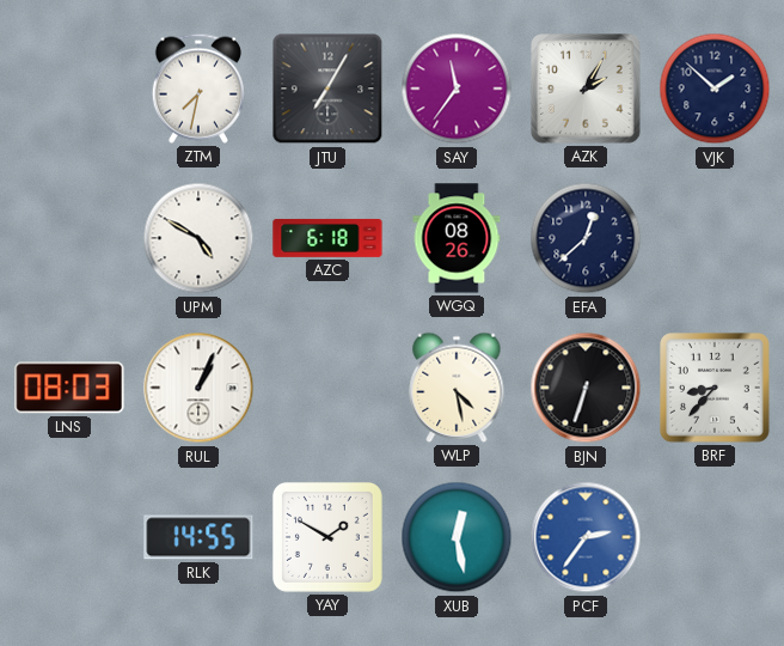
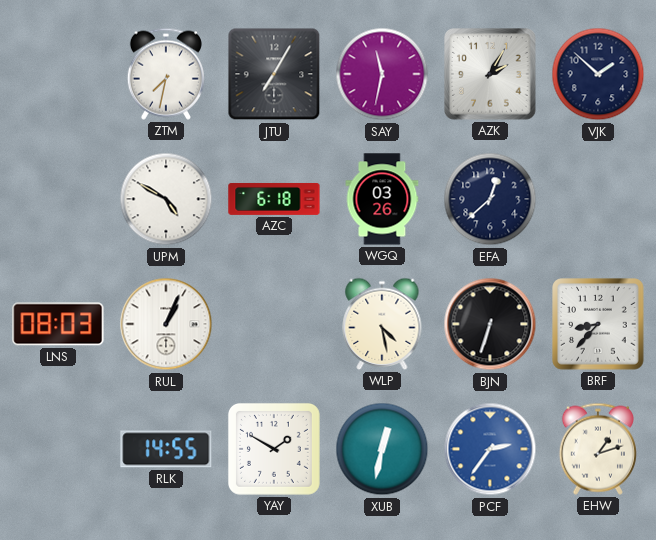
SAY: 11:36 -> 11:32
WGQ: 08:26 -> 03:26
XUB: 12:28 -> 12:32
EHW: none -> 1:12
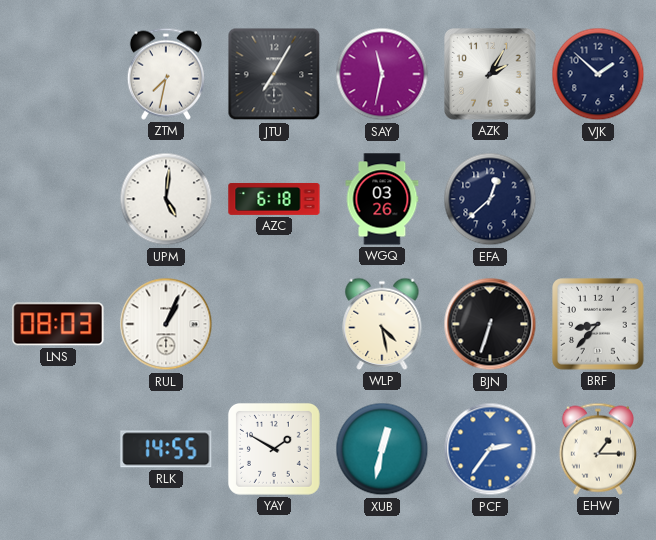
UPM: 4:50 -> 5:01
EHW: 1:12 -> 1:15
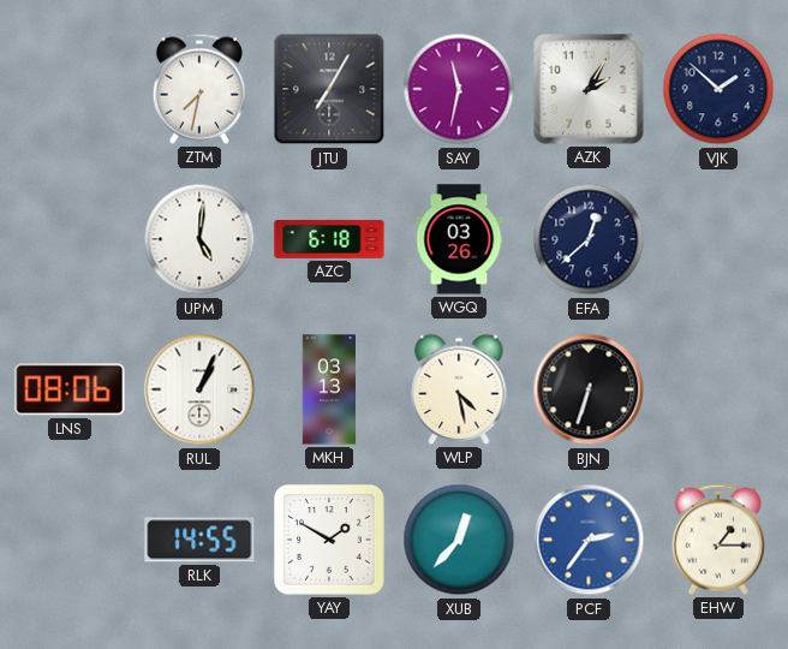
LNS: 08:03 -> 08:06
MKH: none -> 03:13
BRF: 8:37 -> none
XUB: 12:32 -> 12:37
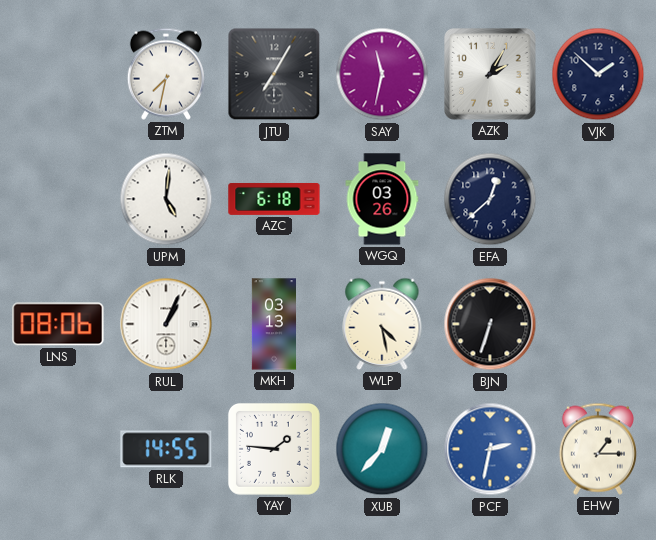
YAY: 1:50 -> 1:46
PCF: 2:36 -> 2:32
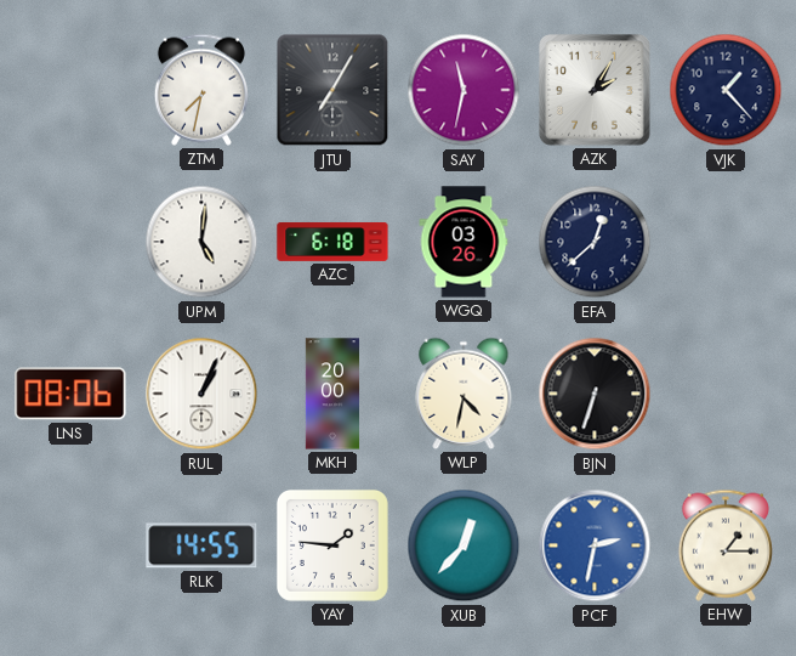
VJK: 1:52 -> 1:23
MKH: 03:13 -> 20:00
WLP: 4:28 -> 4:32
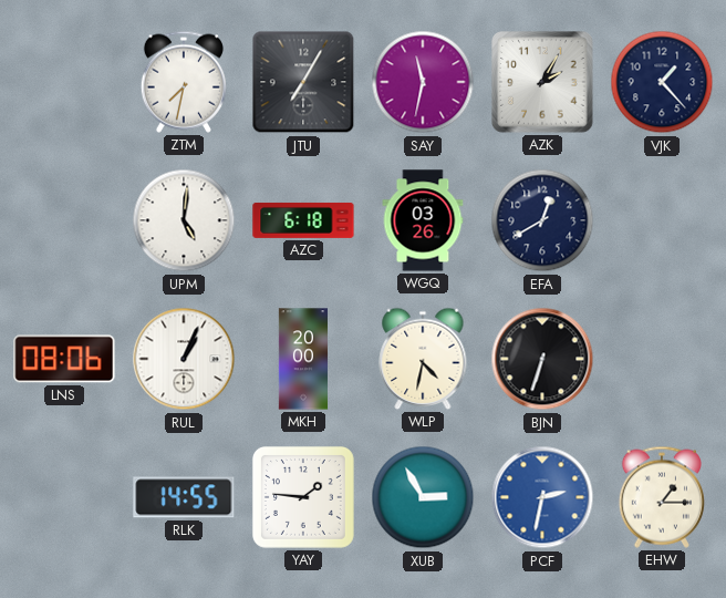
EFA: 12:38 -> 12:40
XUB: 12:37 -> 2:55
